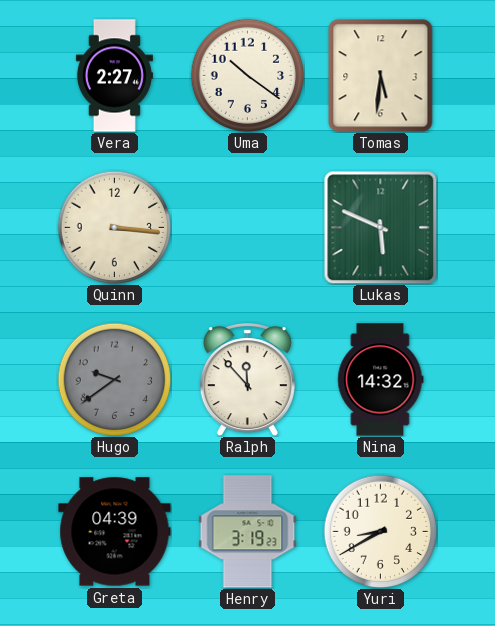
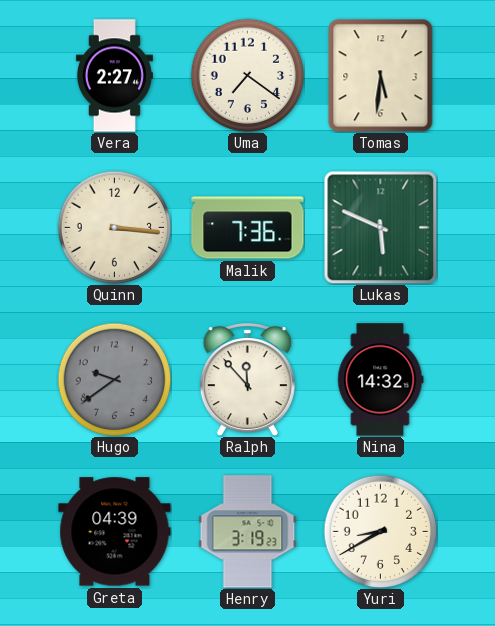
Uma: 10:21 -> 7:21
Malik: none -> 7:36
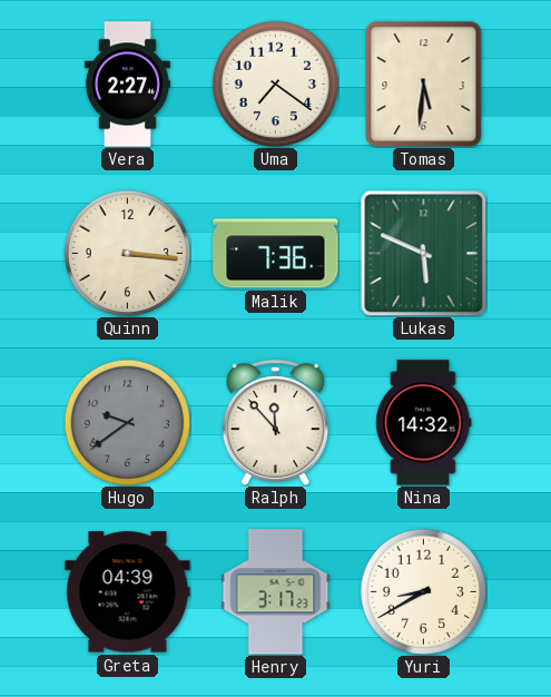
Henry: 3:19 -> 3:17
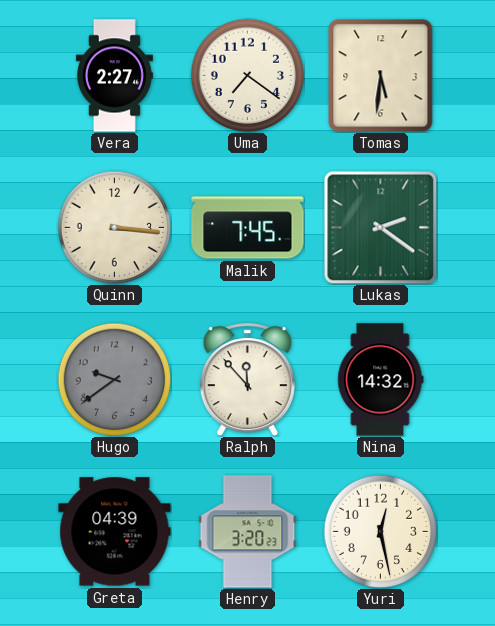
Malik: 7:36 -> 7:45
Lukas: 5:49 -> 2:21
Henry: 3:17 -> 3:20
Yuri: 8:40 -> 12:28
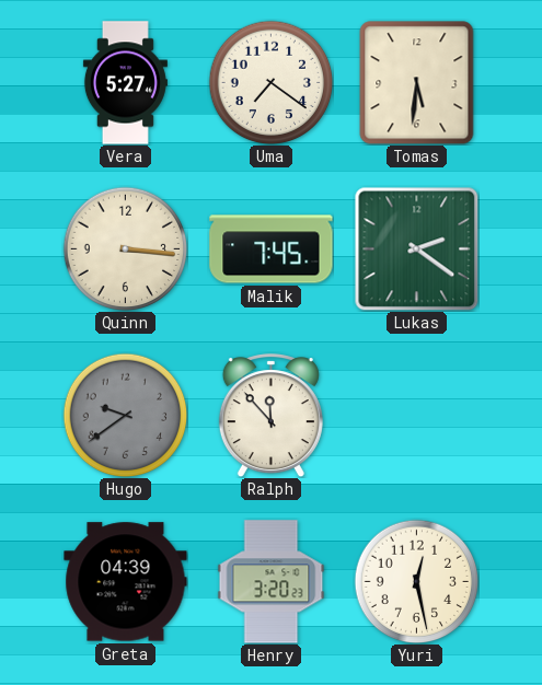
Vera: 2:27 -> 5:27
Nina: 14:32 -> none
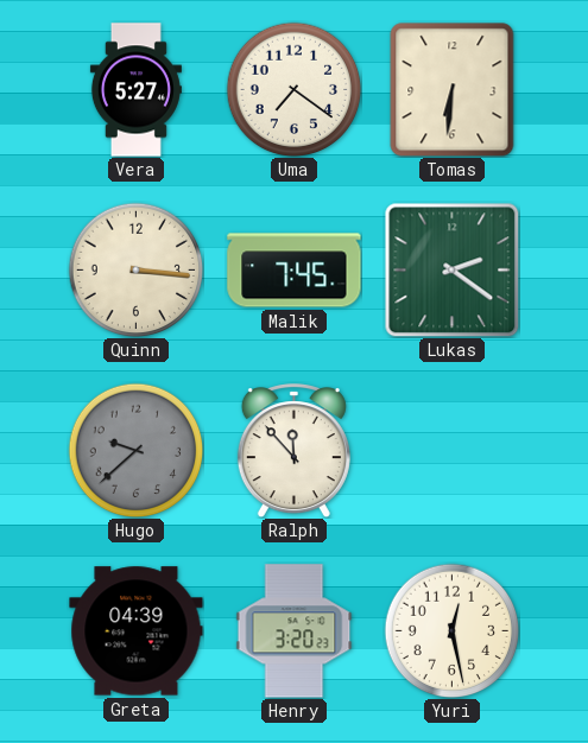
Tomas: 5:31 -> 6:31
Hugo: 9:39 -> 9:38
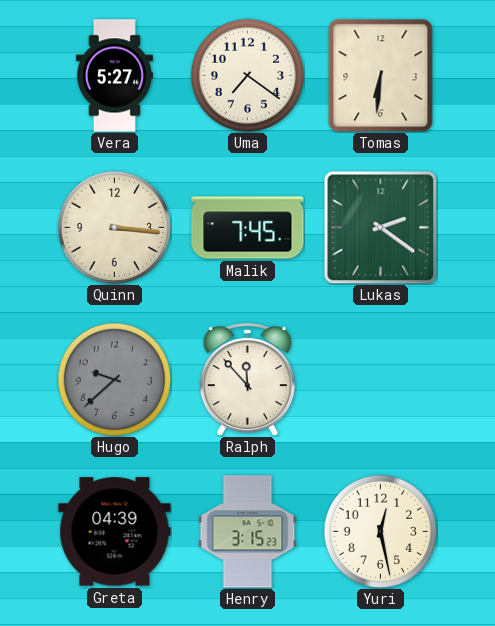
Henry: 3:20 -> 3:15
